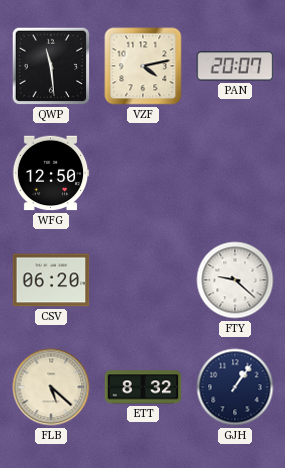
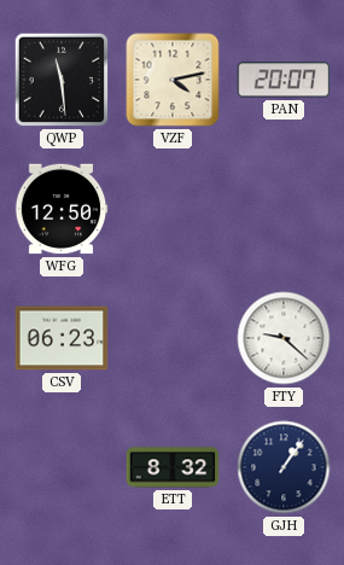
CSV: 06:20 -> 06:23
FLB: 5:22 -> none
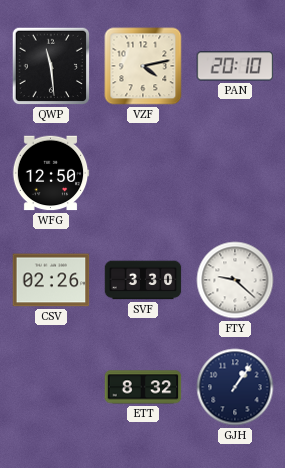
PAN: 20:07 -> 20:10
CSV: 06:23 -> 02:26
SVF: none -> 3:30
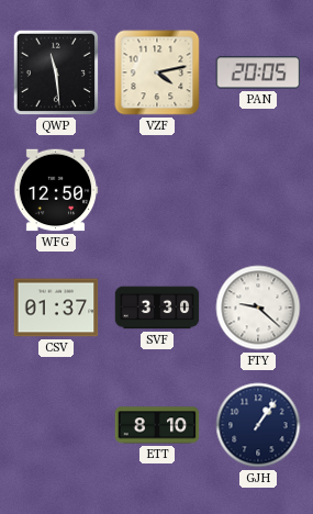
PAN: 20:10 -> 20:05
CSV: 02:26 -> 01:37
ETT: 8:32 -> 8:10
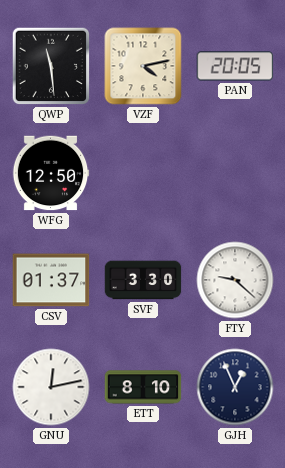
GNU: none -> 12:13
GJH: 1:06 -> 12:56
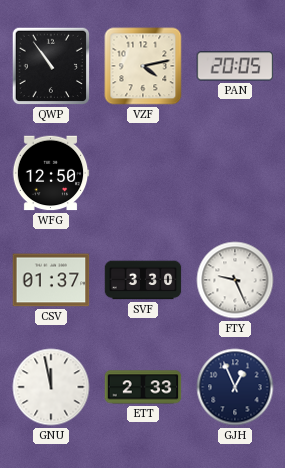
QWP: 11:29 -> 10:54
FTY: 9:22 -> 9:26
GNU: 12:13 -> 11:58
ETT: 8:10 -> 2:33
